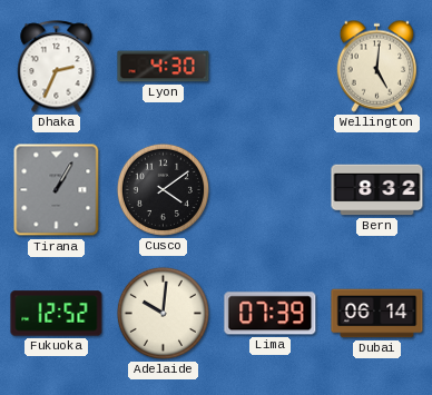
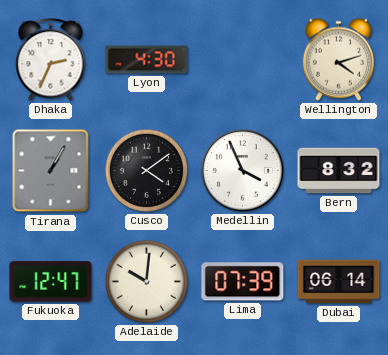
Wellington: 5:01 -> 4:12
Medellin: none -> 3:56
Fukuoka: 12:52 -> 12:47
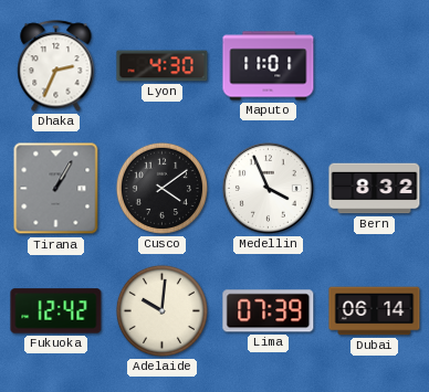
Maputo: none -> 11:01
Wellington: 4:12 -> none
Fukuoka: 12:47 -> 12:42
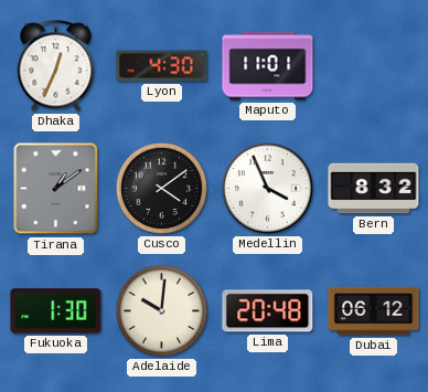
Dhaka: 2:34 -> 12:34
Tirana: 1:05 -> 1:09
Fukuoka: 12:42 -> 1:30
Lima: 07:39 -> 20:48
Dubai: 06:14 -> 06:12
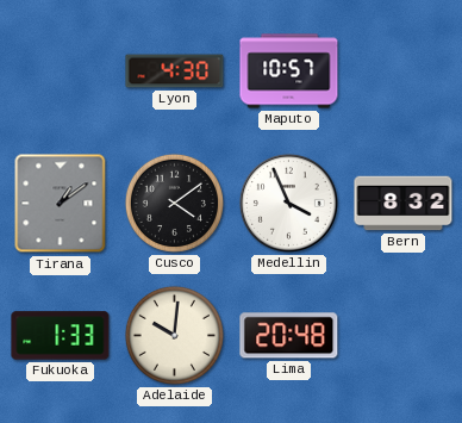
Dhaka: 12:34 -> none
Maputo: 11:01 -> 10:57
Fukuoka: 1:30 -> 1:33
Dubai: 06:12 -> none
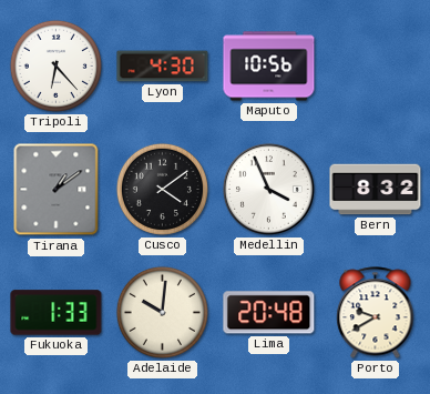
Tripoli: none -> 6:23
Maputo: 10:57 -> 10:56
Porto: none -> 9:40
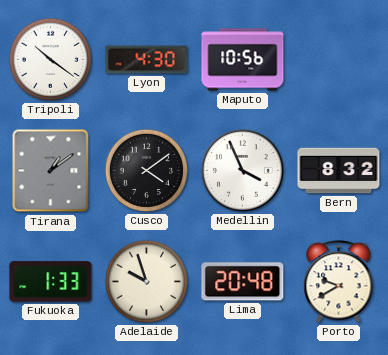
Tripoli: 6:23 -> 10:21
Adelaide: 10:01 -> 9:57
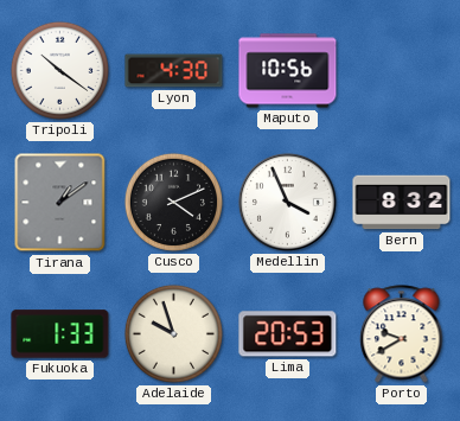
Cusco: 4:09 -> 4:11
Lima: 20:48 -> 20:53
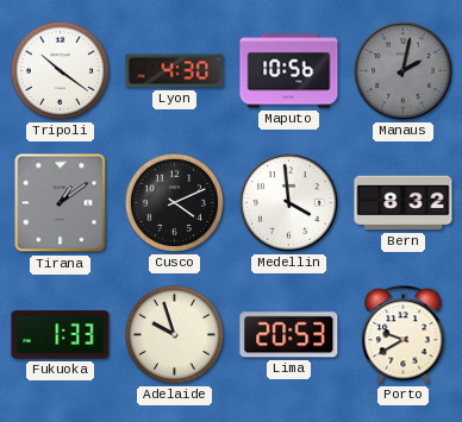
Manaus: none -> 2:02
Medellin: 3:56 -> 3:59
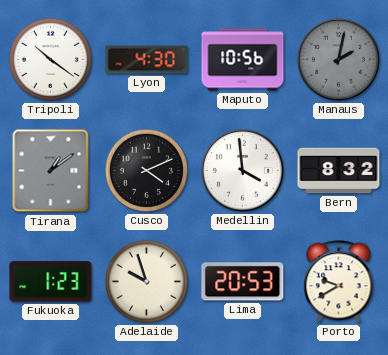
Fukuoka: 1:33 -> 1:23
